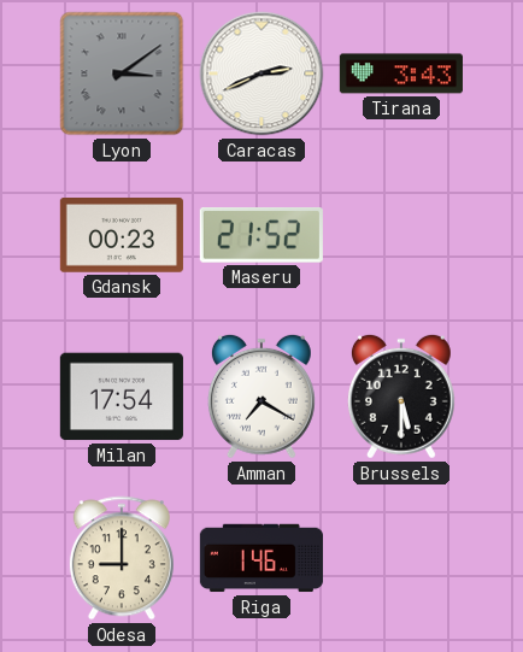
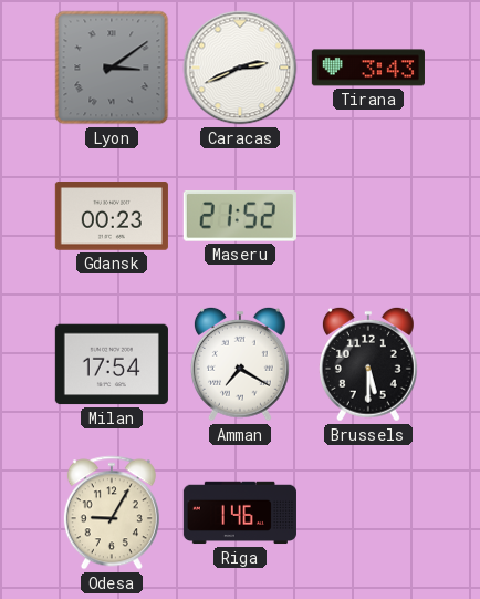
Odesa: 9:00 -> 9:05
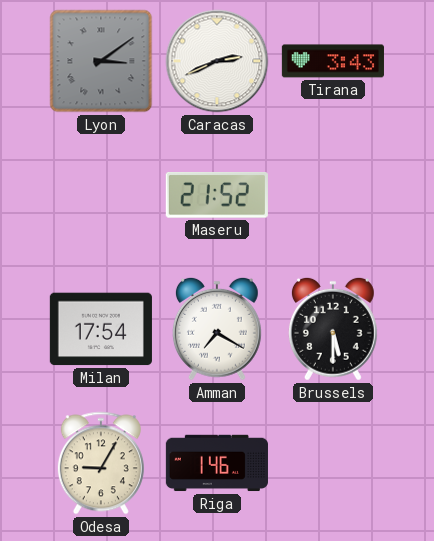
Gdansk: 00:23 -> none
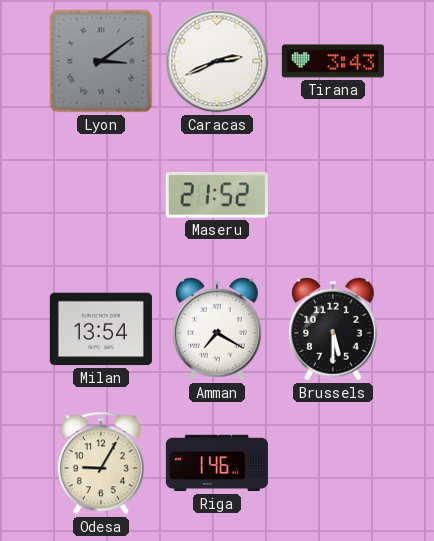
Milan: 17:54 -> 13:54
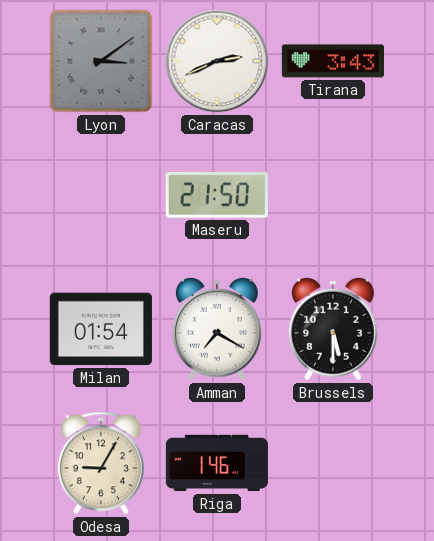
Maseru: 21:52 -> 21:50
Milan: 13:54 -> 01:54
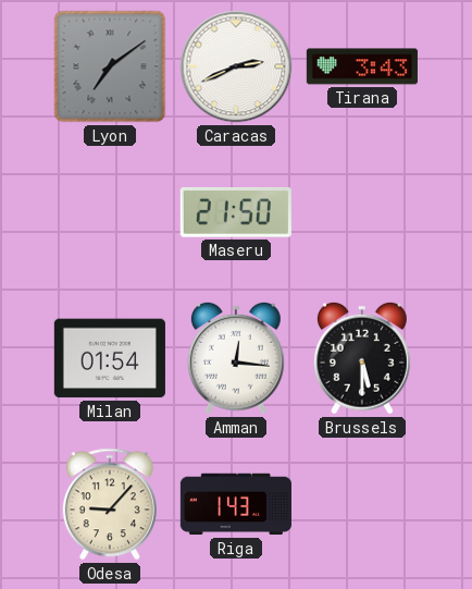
Lyon: 3:09 -> 7:09
Amman: 7:20 -> 12:16
Odesa: 9:05 -> 9:07
Riga: 1:46 -> 1:43
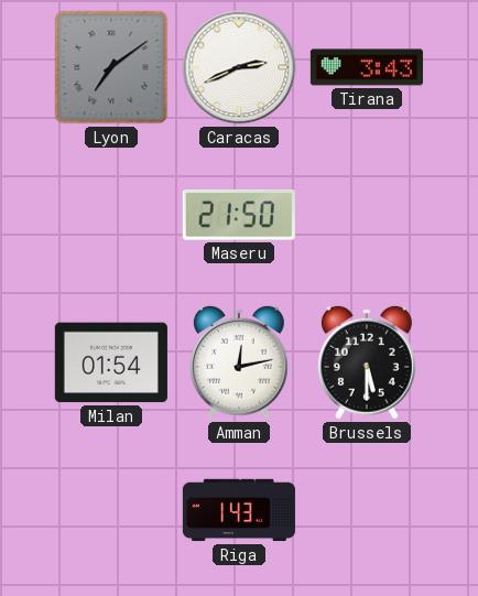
Amman: 12:16 -> 12:13
Odesa: 9:07 -> none
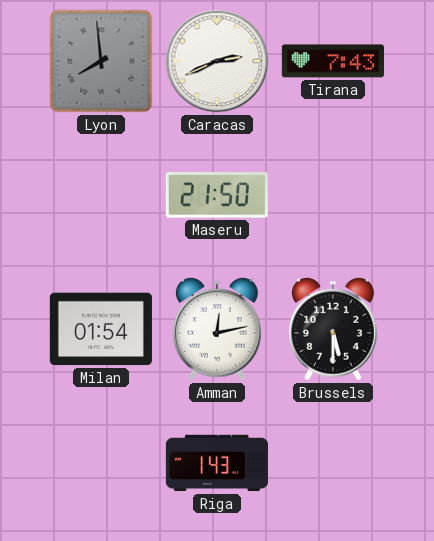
Lyon: 7:09 -> 7:59
Tirana: 3:43 -> 7:43
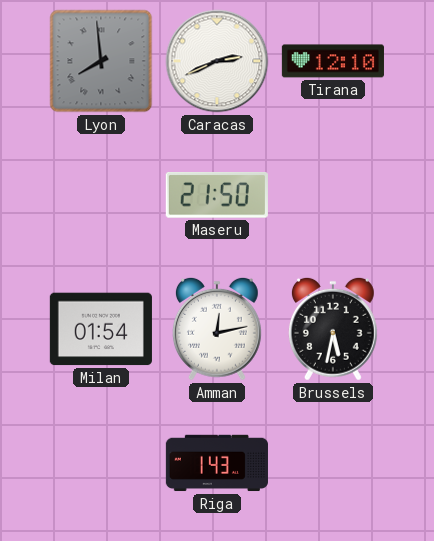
Tirana: 7:43 -> 12:10
Brussels: 5:30 -> 5:32
